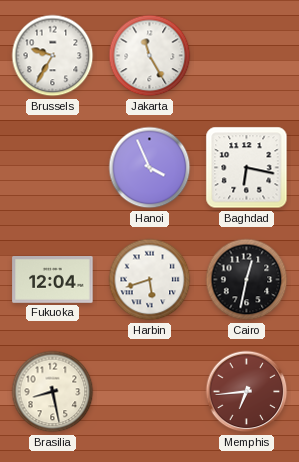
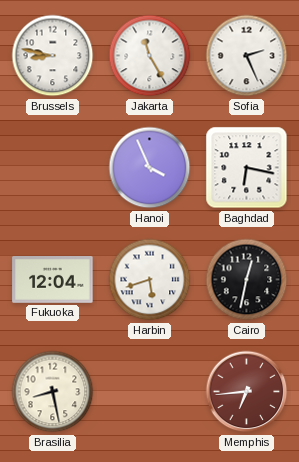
Brussels: 9:35 -> 8:47
Sofia: none -> 2:26
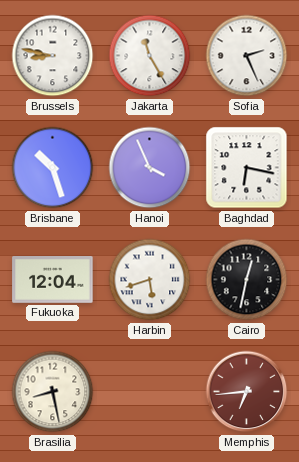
Brisbane: none -> 10:27
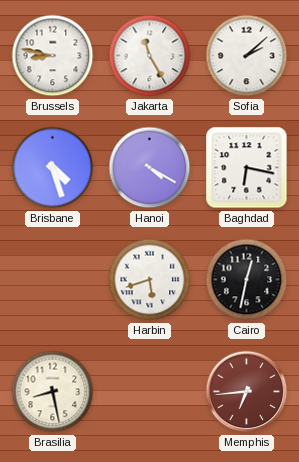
Sofia: 2:26 -> 2:08
Brisbane: 10:27 -> 4:27
Hanoi: 3:56 -> 4:20
Fukuoka: 12:04 -> none
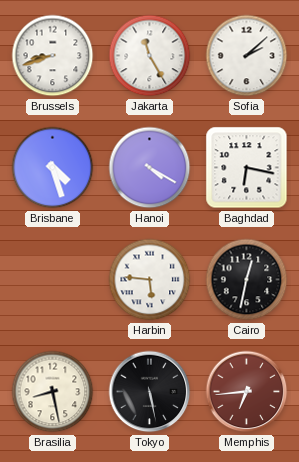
Brussels: 8:47 -> 8:42
Harbin: 5:42 -> 5:46
Tokyo: none -> 5:28
